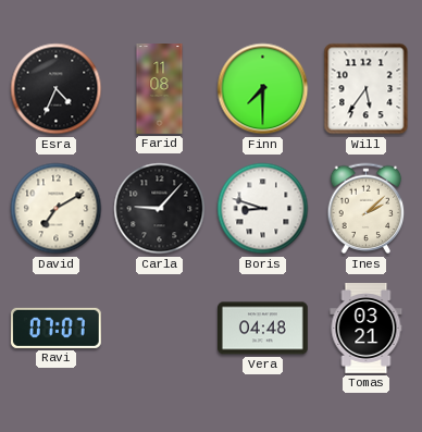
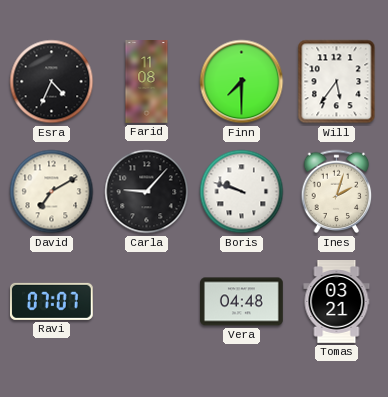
Boris: 8:48 -> 9:48
Ines: 2:08 -> 2:03
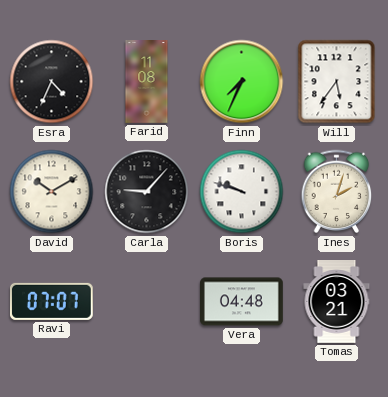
Finn: 7:30 -> 7:34
David: 7:10 -> 10:10
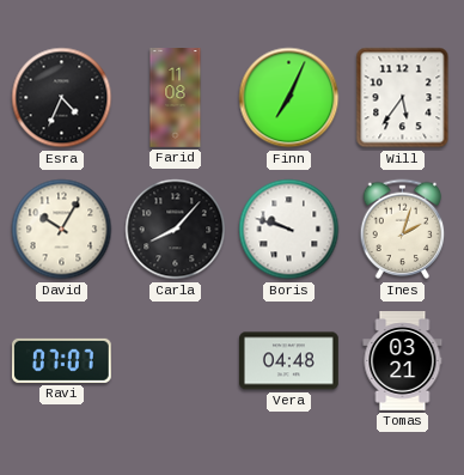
Finn: 7:34 -> 7:04
David: 10:10 -> 10:05
Carla: 9:07 -> 8:07
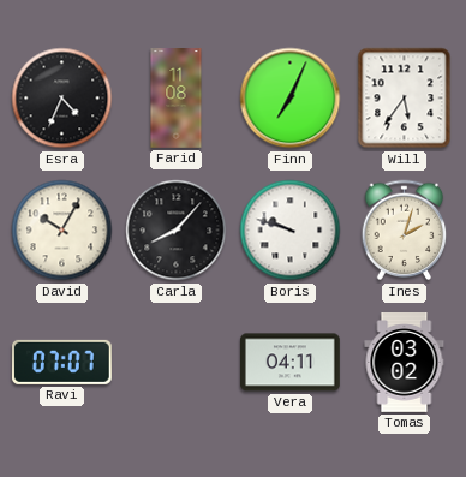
Vera: 04:48 -> 04:11
Tomas: 03:21 -> 03:02
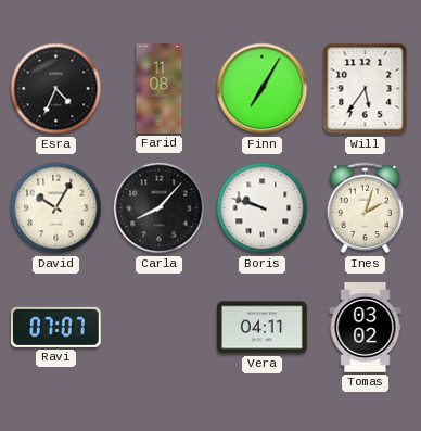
Finn: 7:04 -> 7:05
